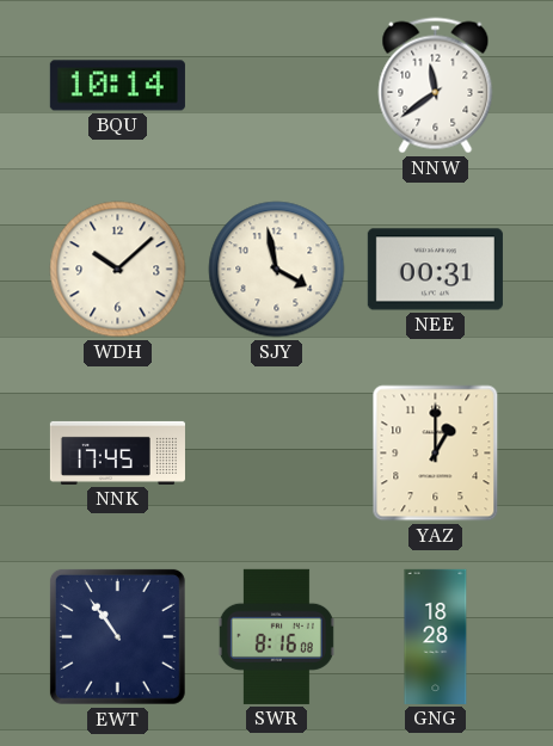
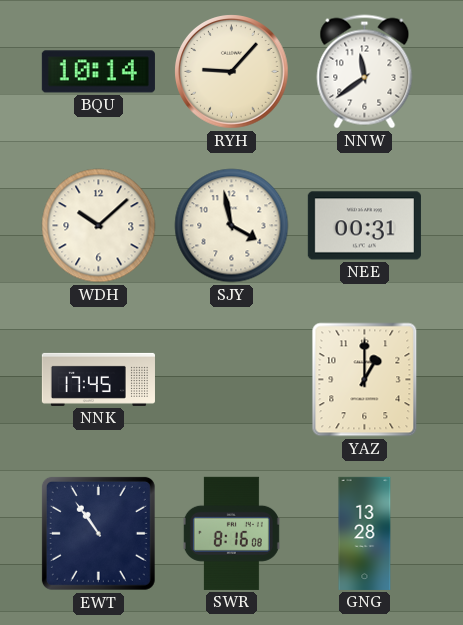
RYH: none -> 9:07
GNG: 18:28 -> 13:28
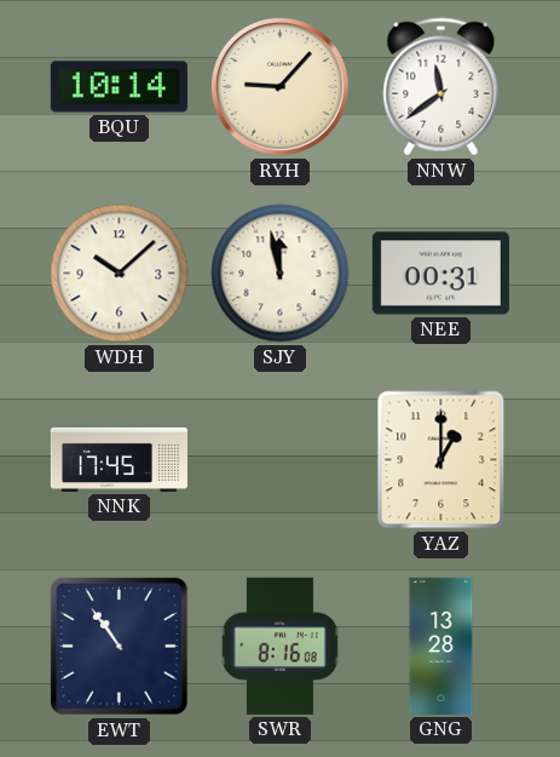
SJY: 3:58 -> 11:58
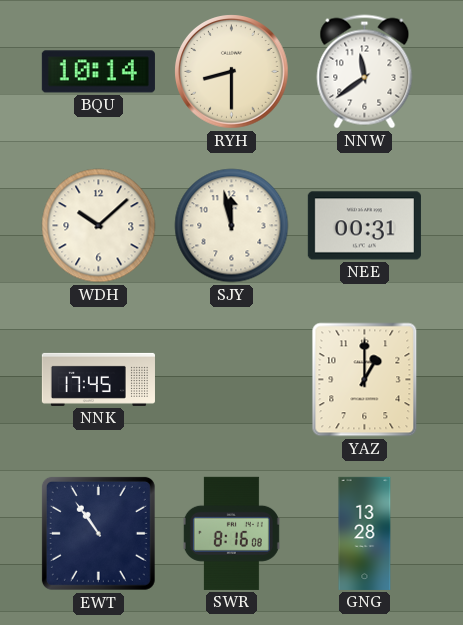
RYH: 9:07 -> 8:30
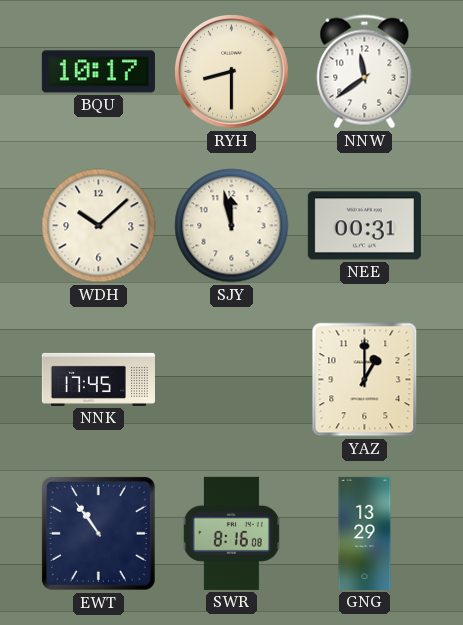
BQU: 10:14 -> 10:17
GNG: 13:28 -> 13:29
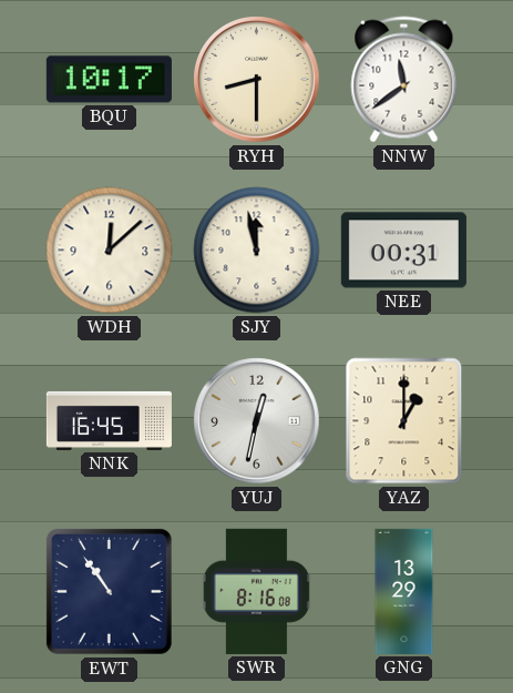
WDH: 10:08 -> 12:08
NNK: 17:45 -> 16:45
YUJ: none -> 12:32
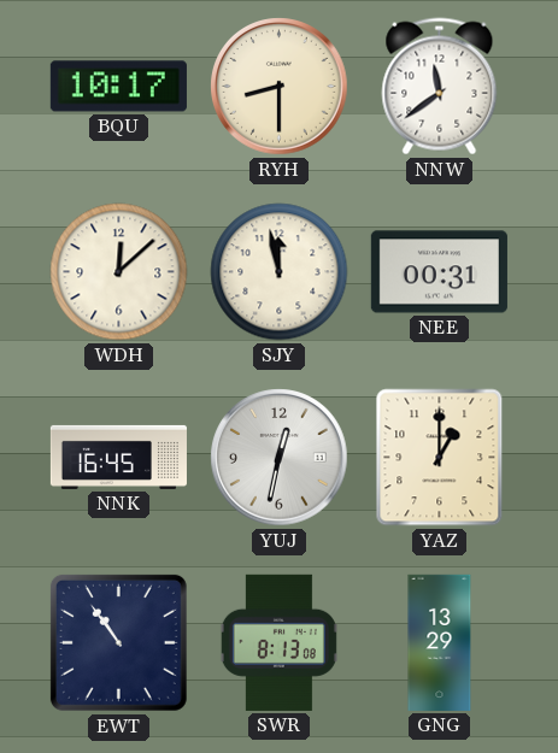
SWR: 8:16 -> 8:13
